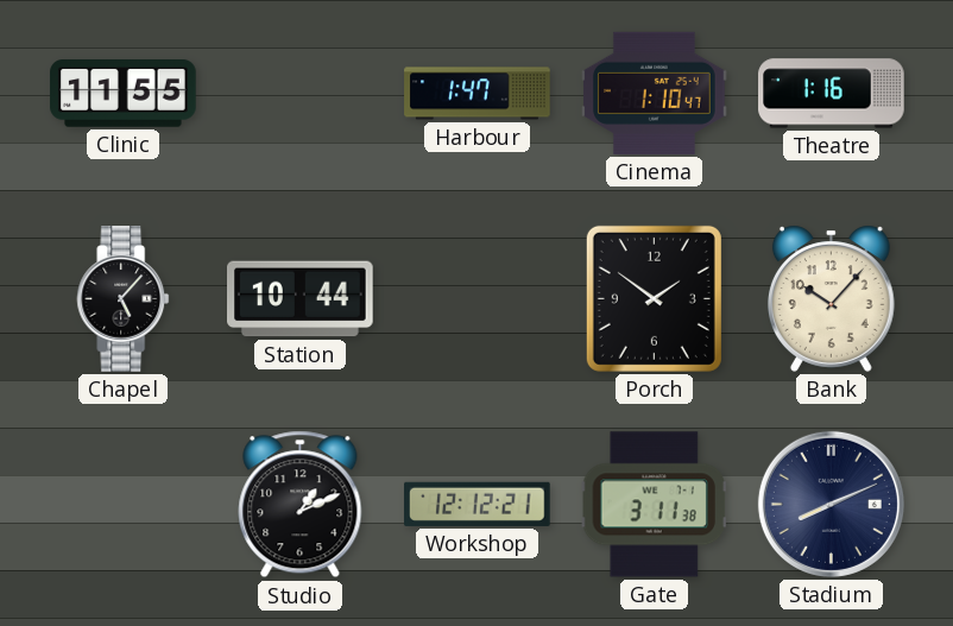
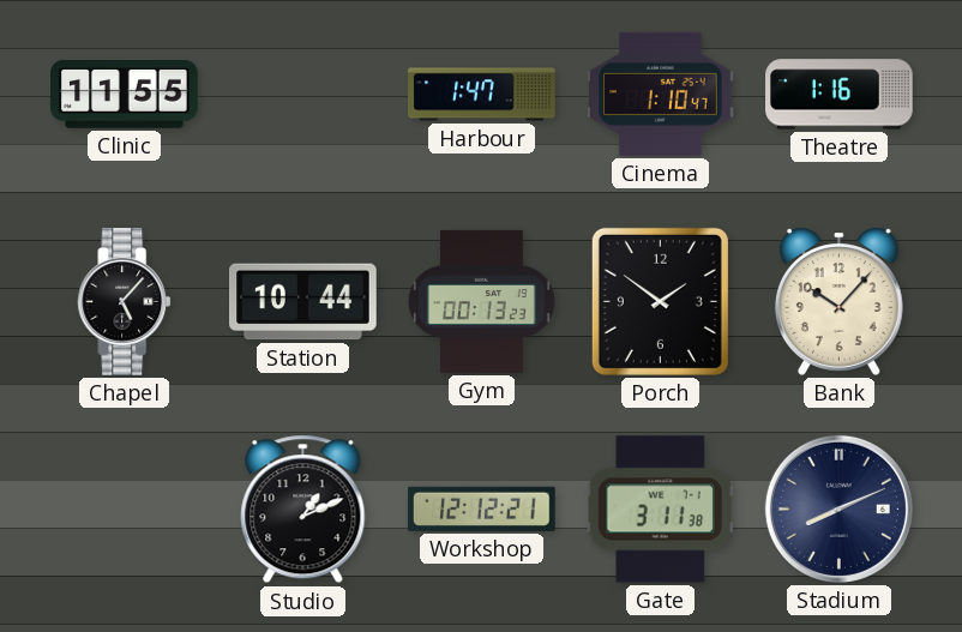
Gym: none -> 00:13
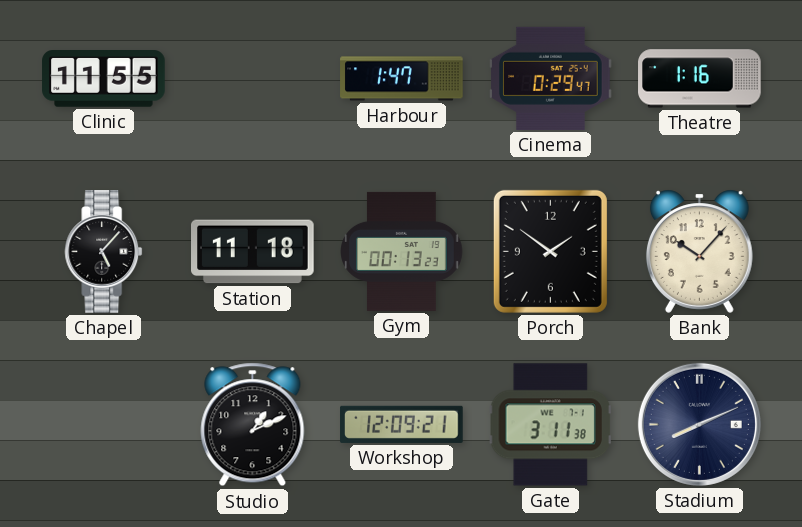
Cinema: 1:10 -> 0:29
Station: 10:44 -> 11:18
Workshop: 12:12 -> 12:09
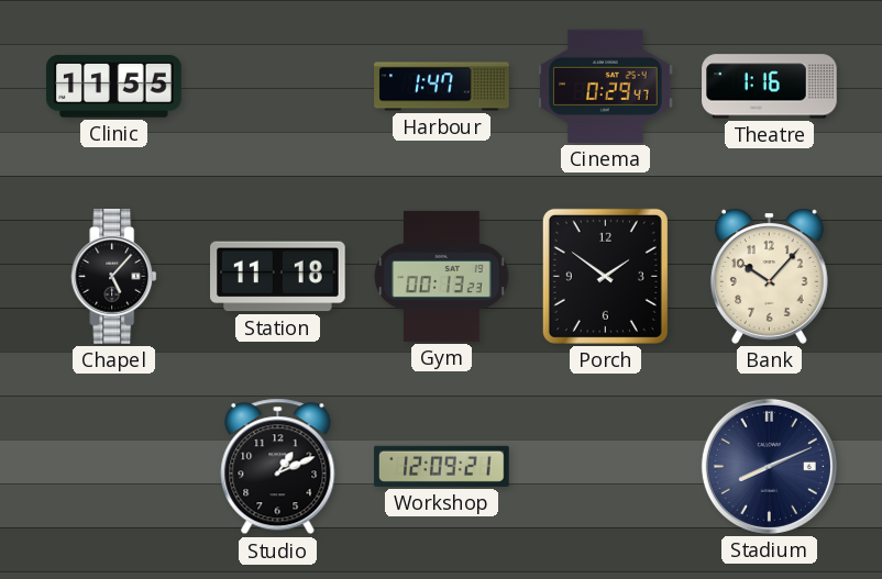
Gate: 3:11 -> none
